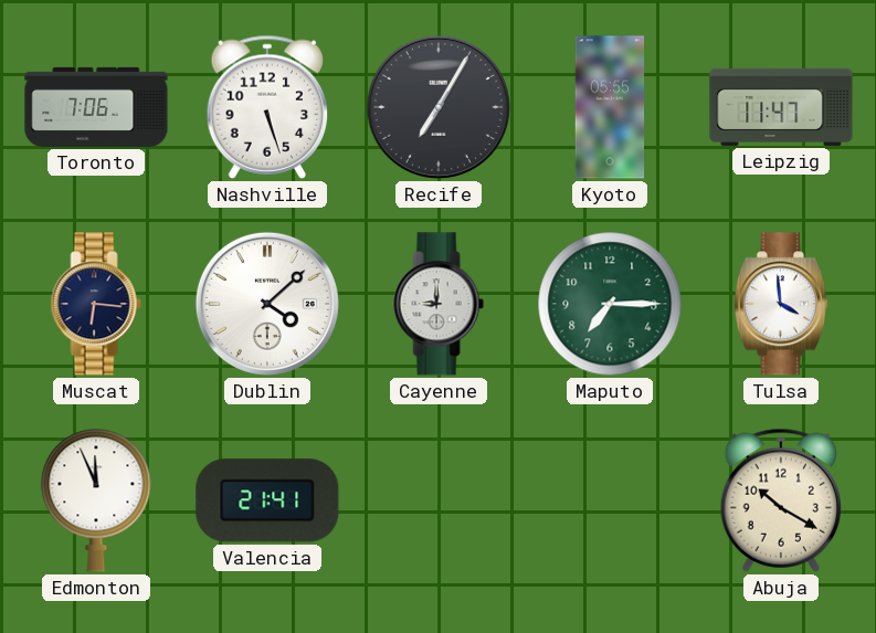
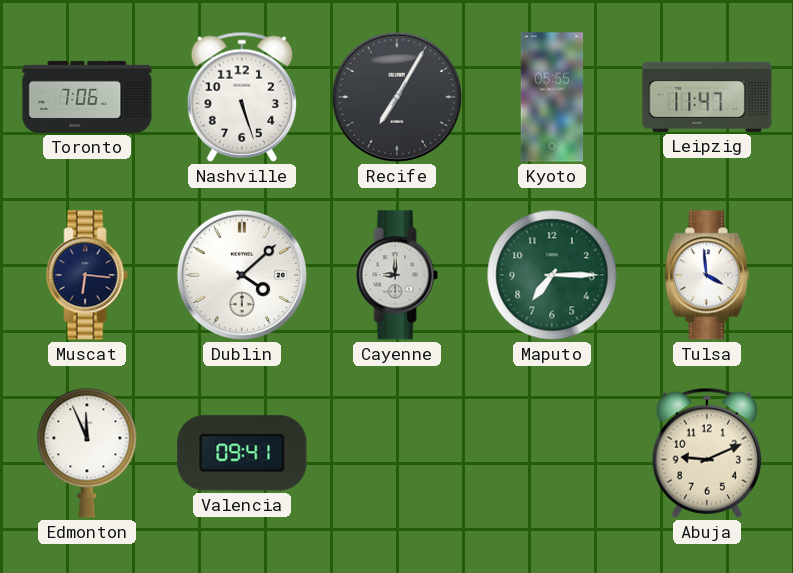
Valencia: 21:41 -> 09:41
Abuja: 10:20 -> 9:11
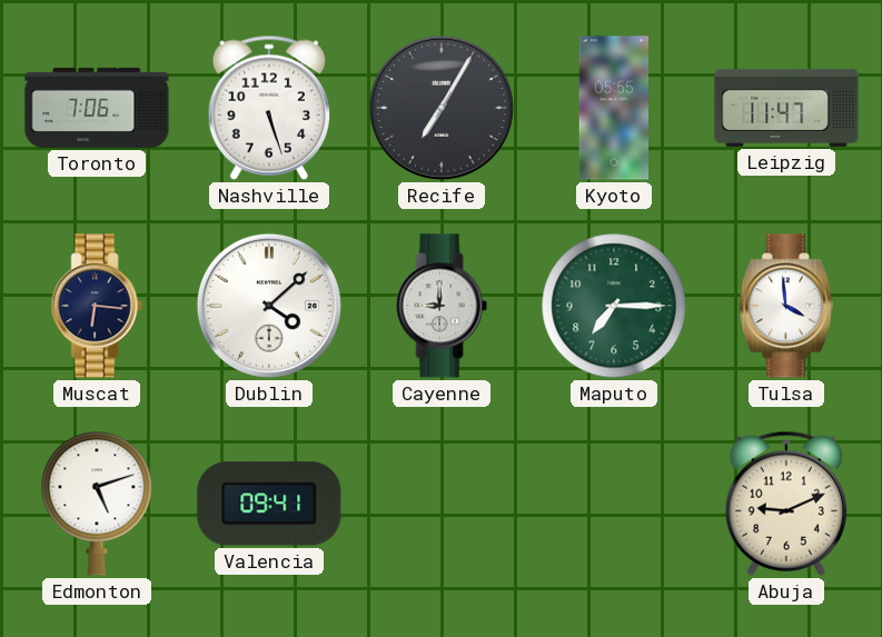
Edmonton: 11:56 -> 5:12
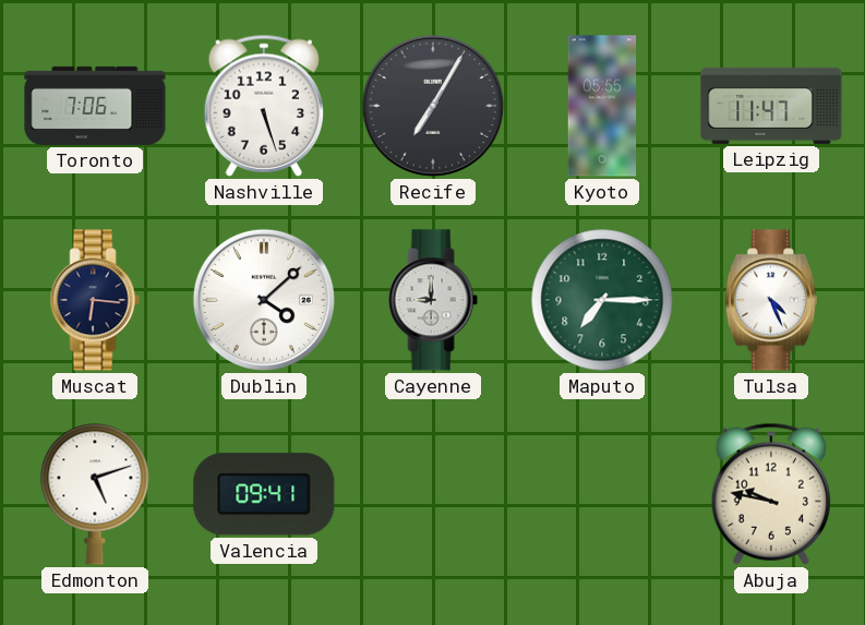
Tulsa: 3:59 -> 4:26
Abuja: 9:11 -> 9:47
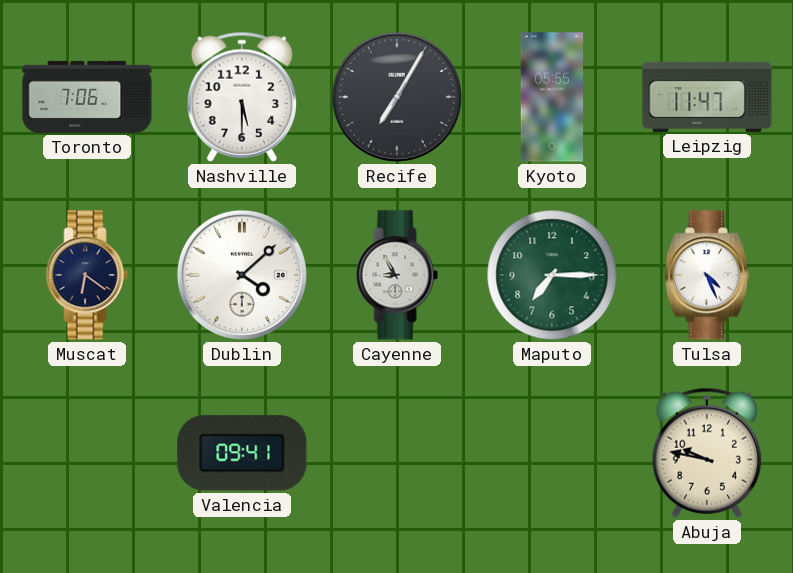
Nashville: 5:27 -> 5:30
Muscat: 6:16 -> 6:21
Cayenne: 9:00 -> 8:55
Edmonton: 5:12 -> none
